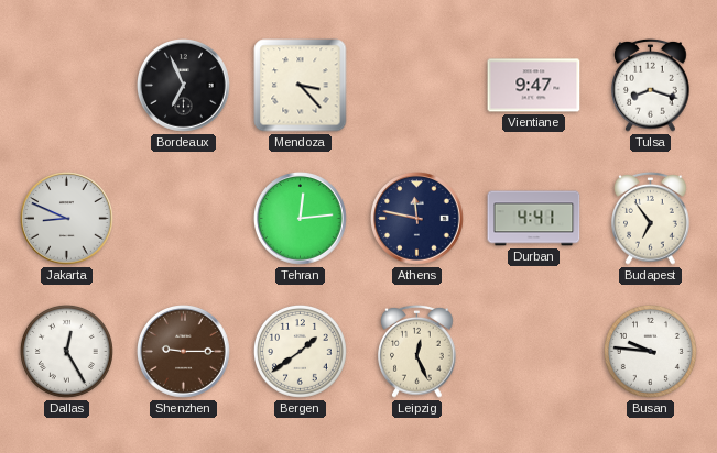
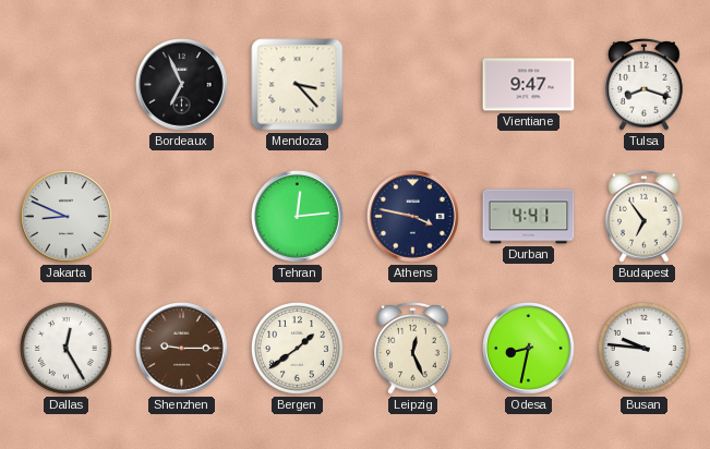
Athens: 11:47 -> 3:47
Odesa: none -> 8:32
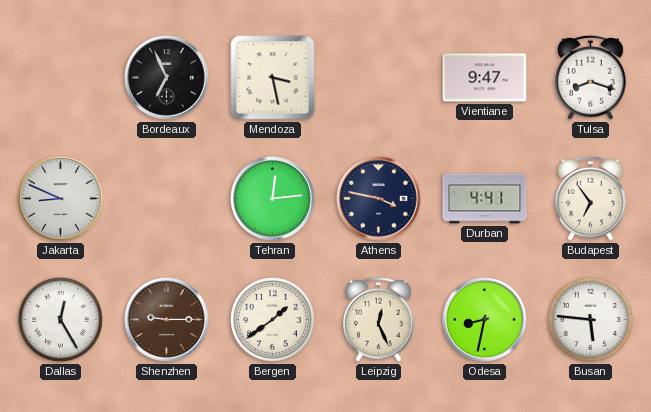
Mendoza: 3:23 -> 3:28
Busan: 9:46 -> 5:46
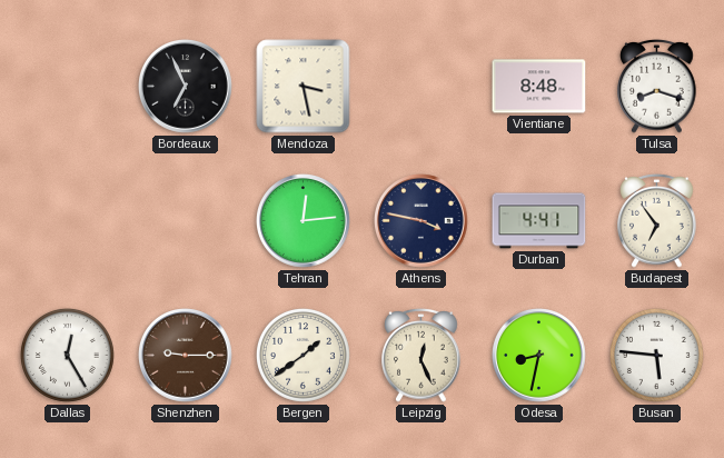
Vientiane: 9:47 -> 8:48
Jakarta: 8:49 -> none
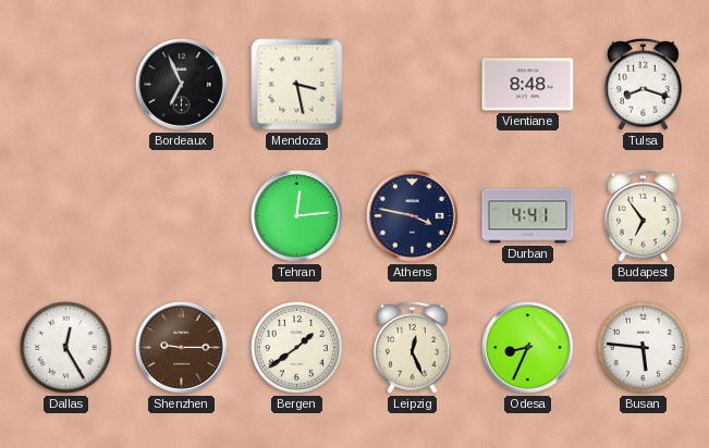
Odesa: 8:32 -> 8:34
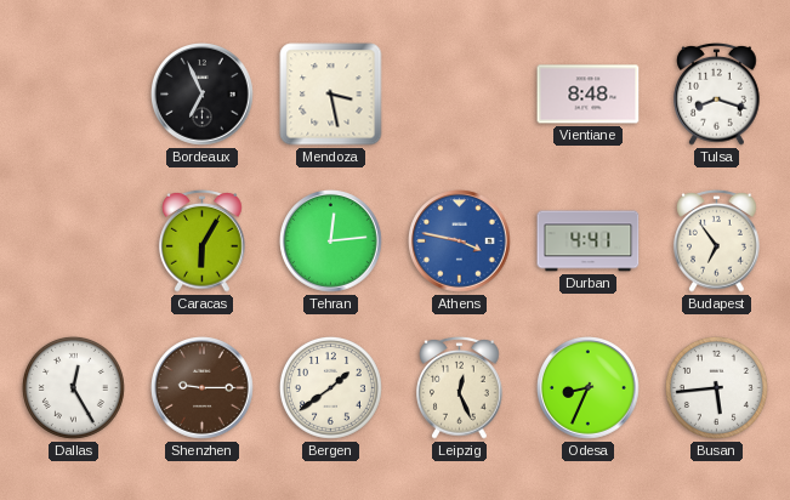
Caracas: none -> 6:05
Athens dial: navy -> blue
Busan: 5:46 -> 5:44
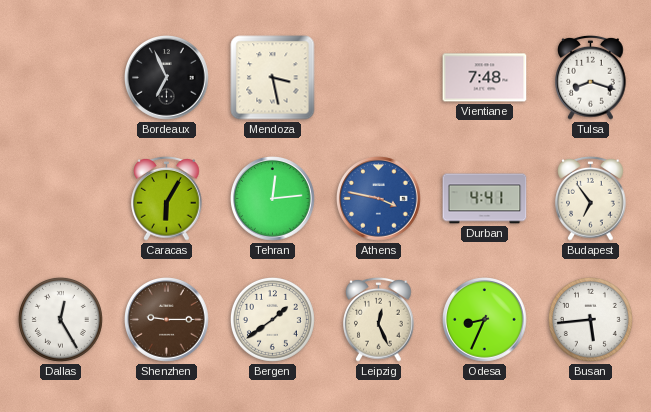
Vientiane: 8:48 -> 7:48
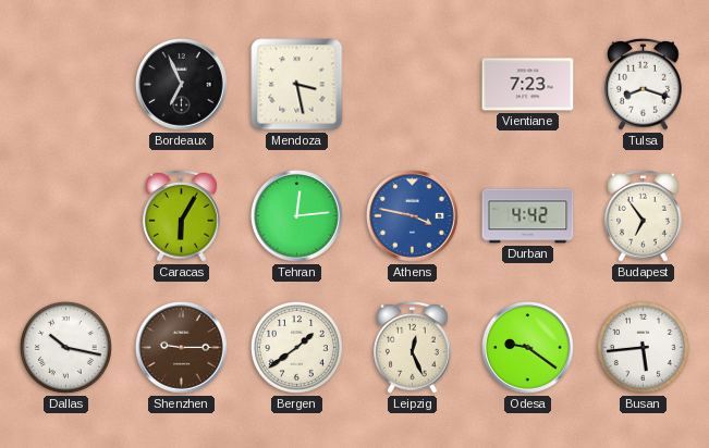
Vientiane: 7:48 -> 7:23
Durban: 4:41 -> 4:42
Dallas: 12:25 -> 10:17
Odesa: 8:34 -> 9:21
